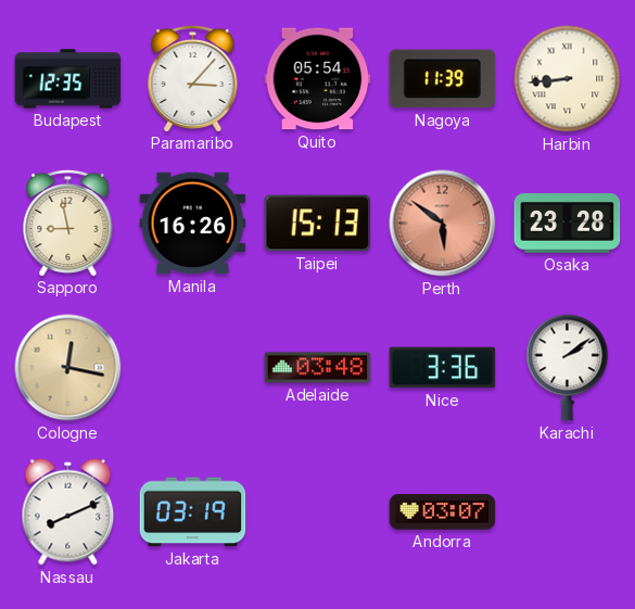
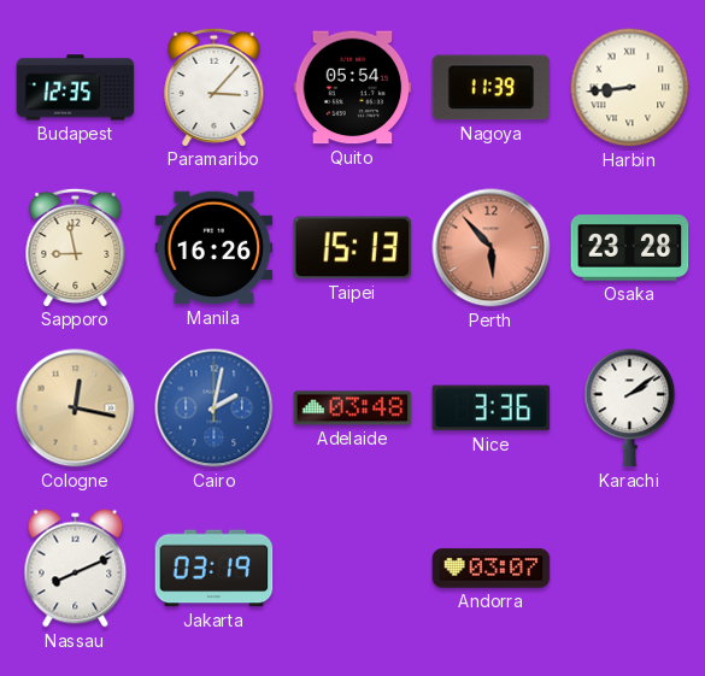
Perth: 5:51 -> 5:53
Cairo: none -> 2:02
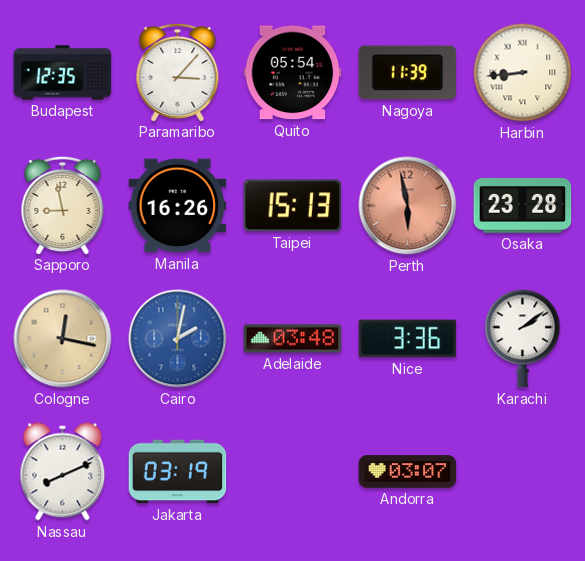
Perth: 5:53 -> 5:58
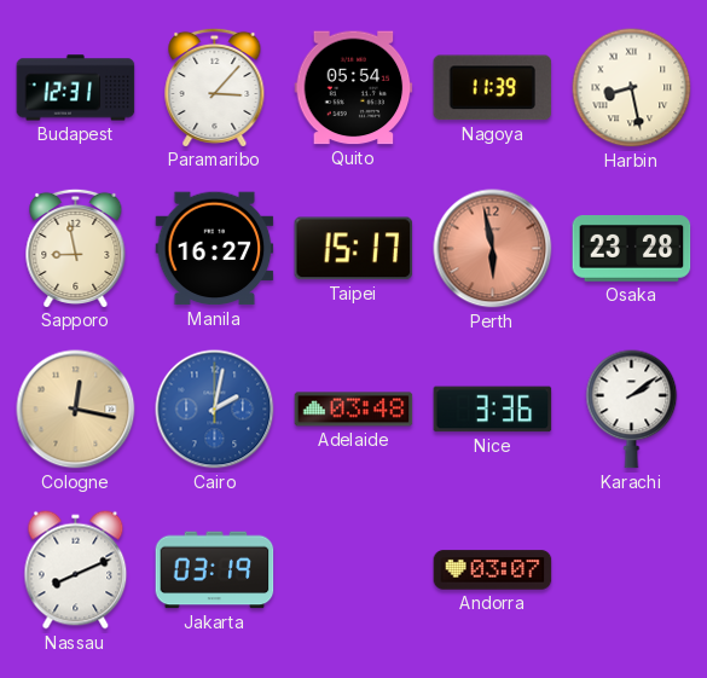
Budapest: 12:35 -> 12:31
Harbin: 8:44 -> 8:28
Manila: 16:26 -> 16:27
Taipei: 15:13 -> 15:17
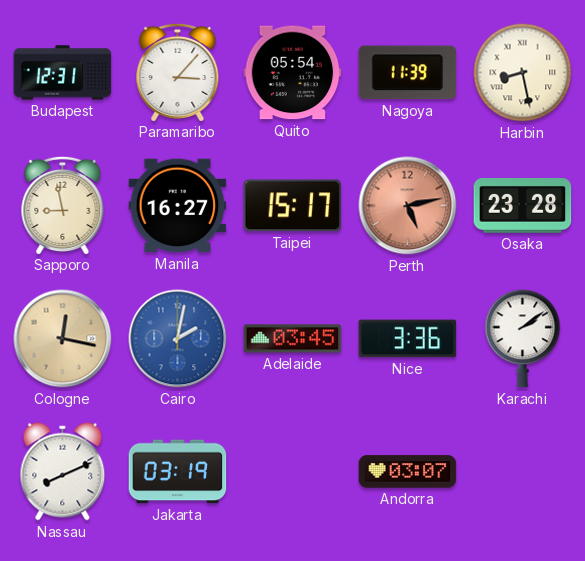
Perth: 5:58 -> 5:13
Adelaide: 03:48 -> 03:45
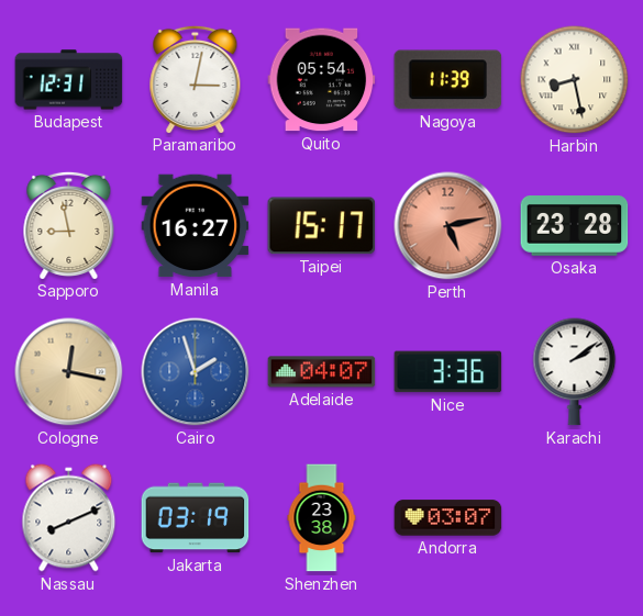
Paramaribo: 3:07 -> 3:02
Cairo: 2:02 -> 1:57
Adelaide: 03:45 -> 04:07
Shenzhen: none -> 23:38
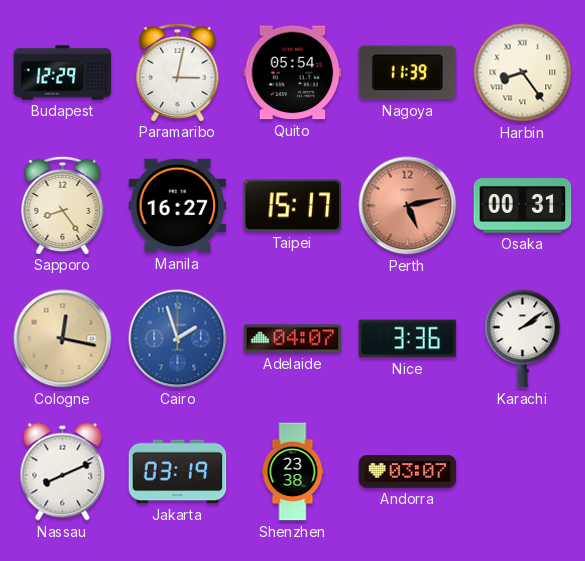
Budapest: 12:31 -> 12:29
Harbin: 8:28 -> 8:24
Sapporo: 8:58 -> 8:24
Osaka: 23:28 -> 00:31
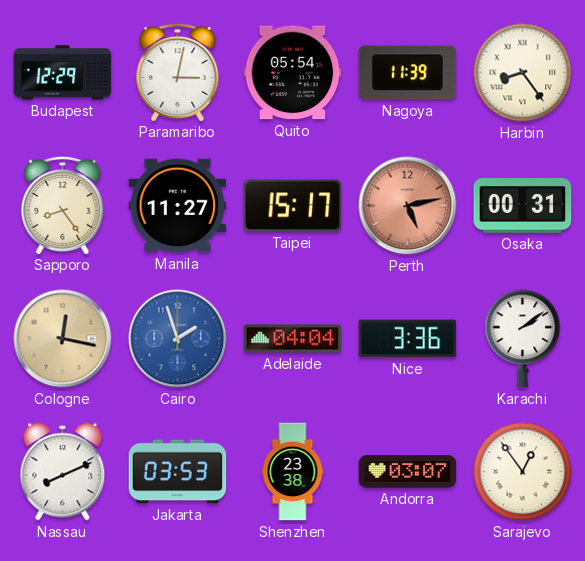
Manila: 16:27 -> 11:27
Adelaide: 04:07 -> 04:04
Jakarta: 03:19 -> 03:53
Sarajevo: none -> 12:54
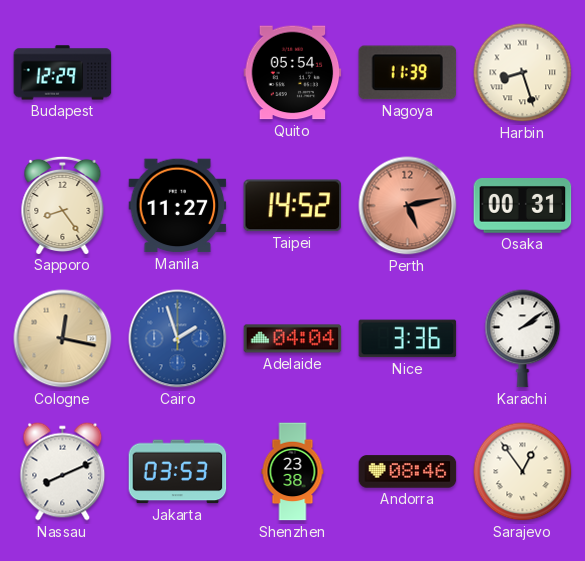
Paramaribo: 3:02 -> none
Harbin: 8:24 -> 8:27
Taipei: 15:17 -> 14:52
Andorra: 03:07 -> 08:46
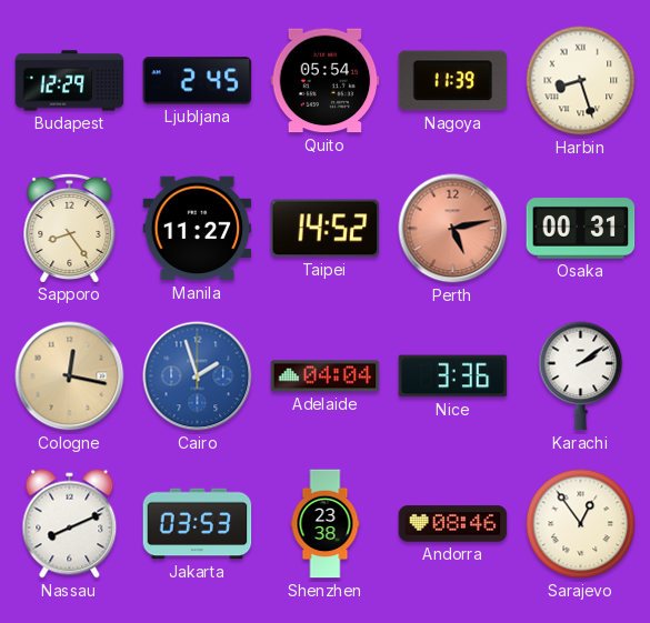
Ljubljana: none -> 2:45
